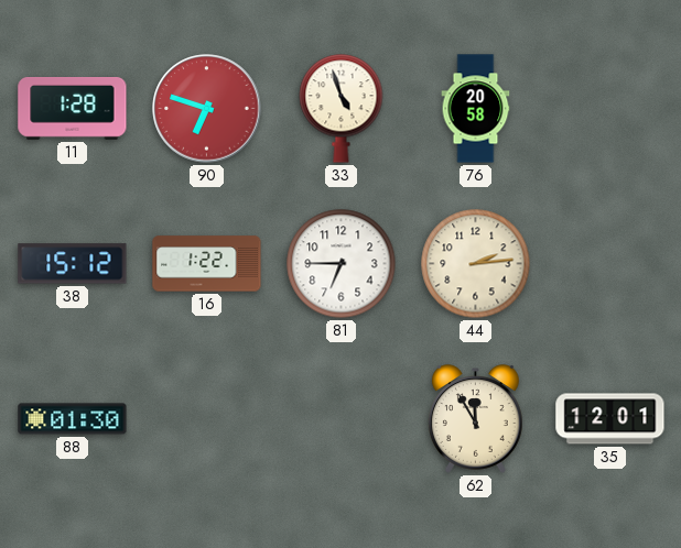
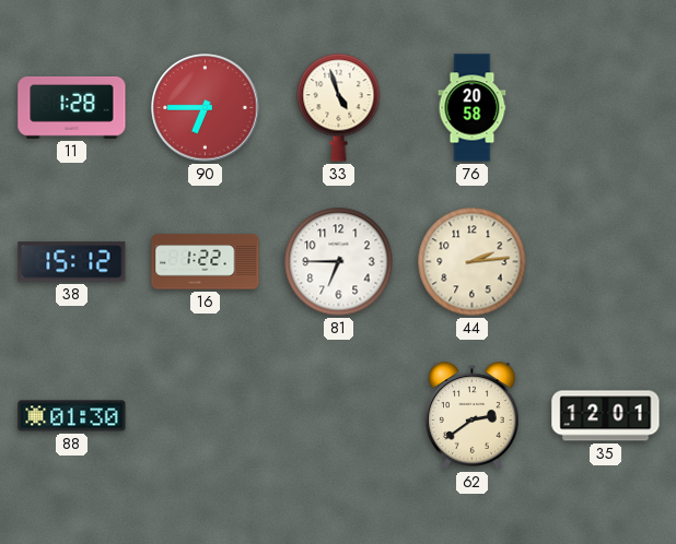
90: 6:48 -> 6:45
62: 11:55 -> 2:39
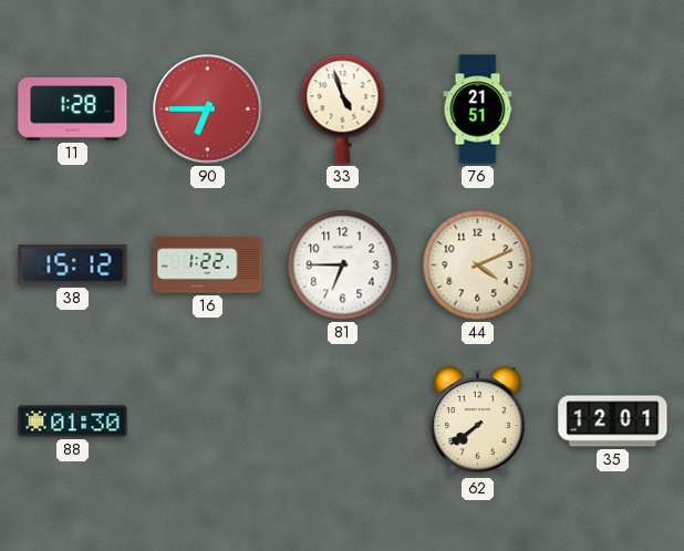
76: 20:58 -> 21:51
44: 2:14 -> 4:11
62: 2:39 -> 7:39
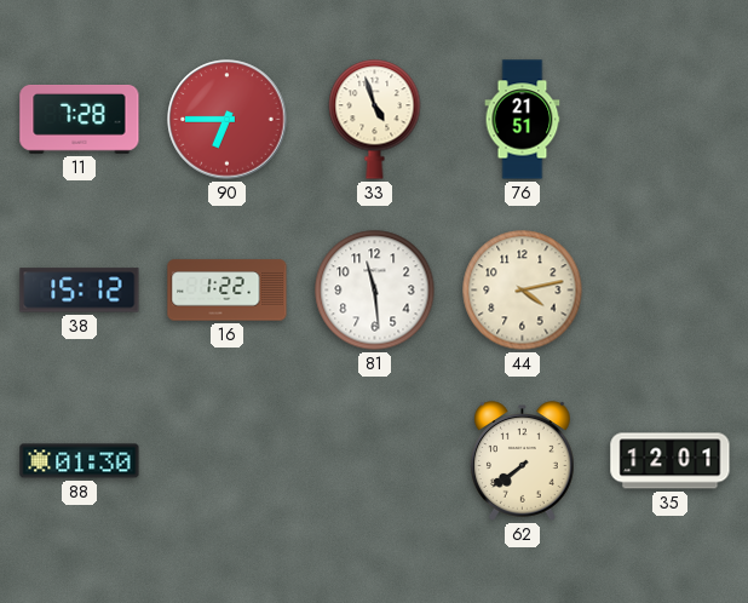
11: 1:28 -> 7:28
81: 6:45 -> 11:29
44: 4:11 -> 4:13
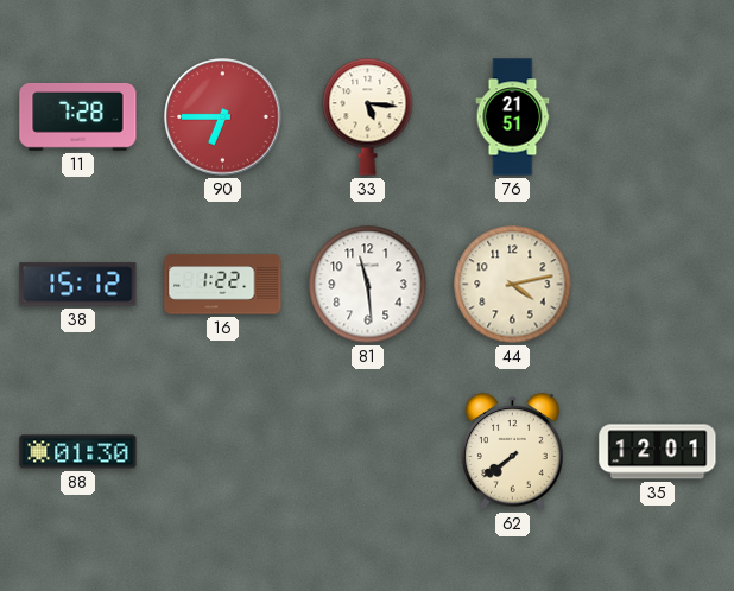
33: 4:57 -> 5:16
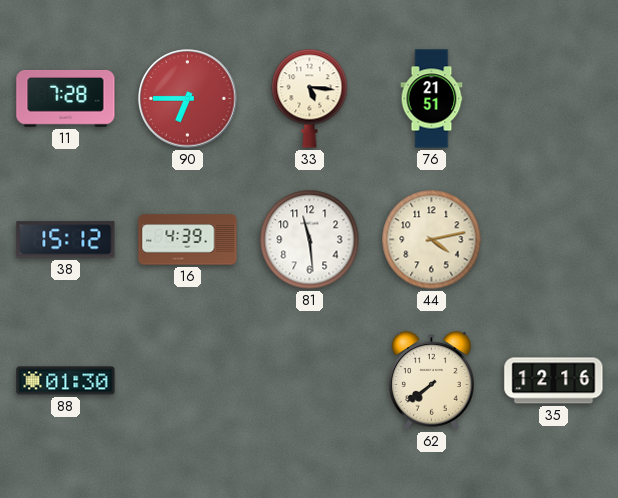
16: 1:22 -> 4:39
35: 12:01 -> 12:16
